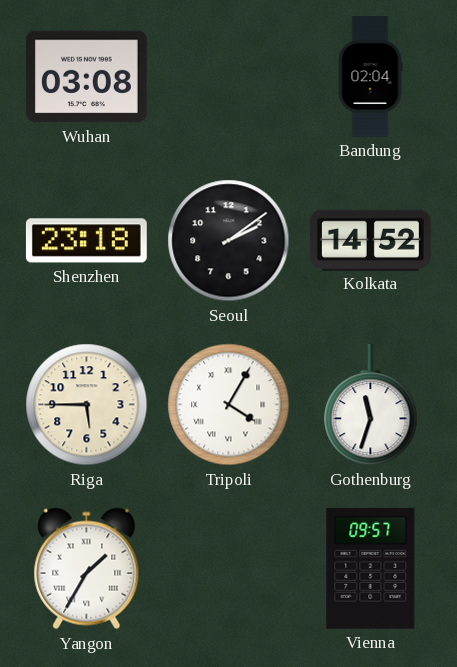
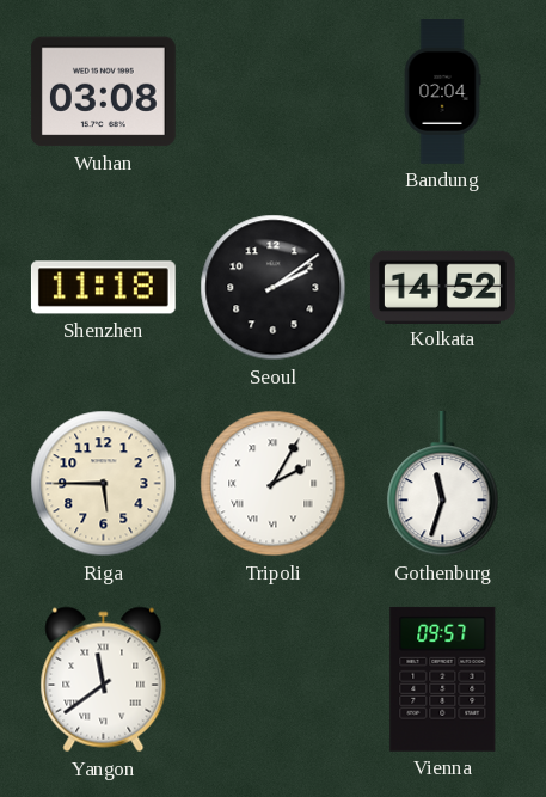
Shenzhen: 23:18 -> 11:18
Tripoli: 4:05 -> 2:05
Yangon: 1:35 -> 11:39
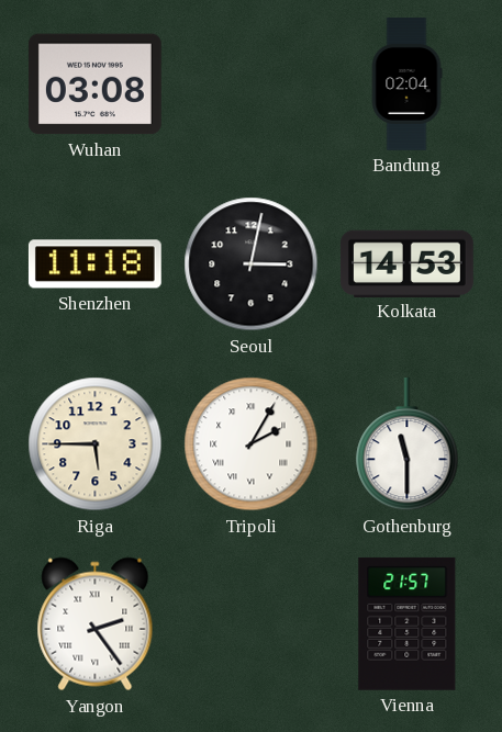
Seoul: 2:09 -> 3:02
Kolkata: 14:52 -> 14:53
Gothenburg: 11:33 -> 11:30
Yangon: 11:39 -> 2:24
Vienna: 09:57 -> 21:57
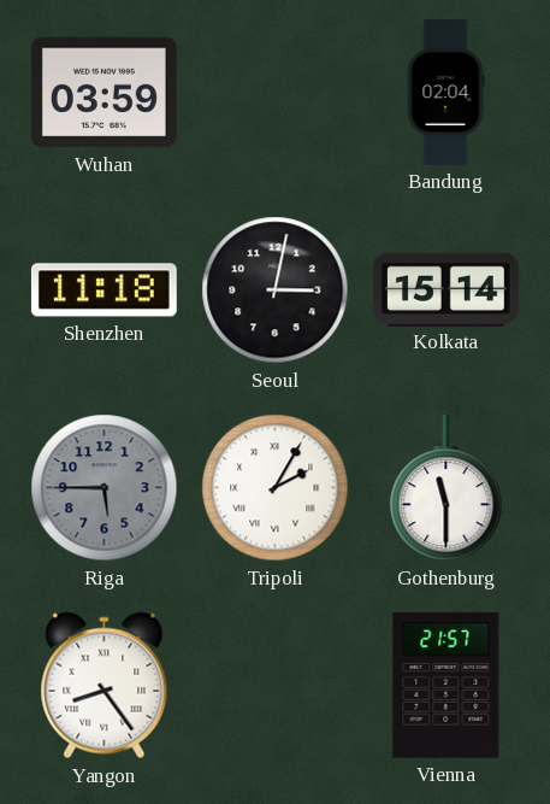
Wuhan: 03:08 -> 03:59
Kolkata: 14:53 -> 15:14
Riga dial: cream -> grey
Yangon: 2:24 -> 8:24
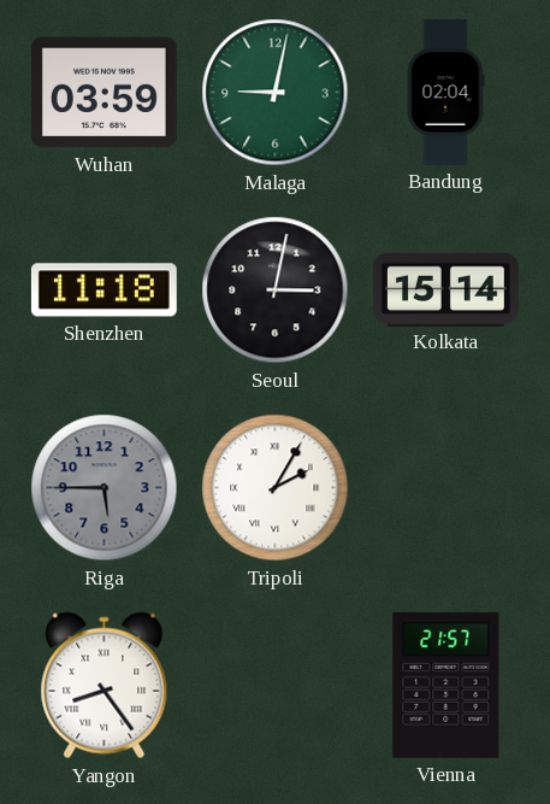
Malaga: none -> 9:02
Gothenburg: 11:30 -> none
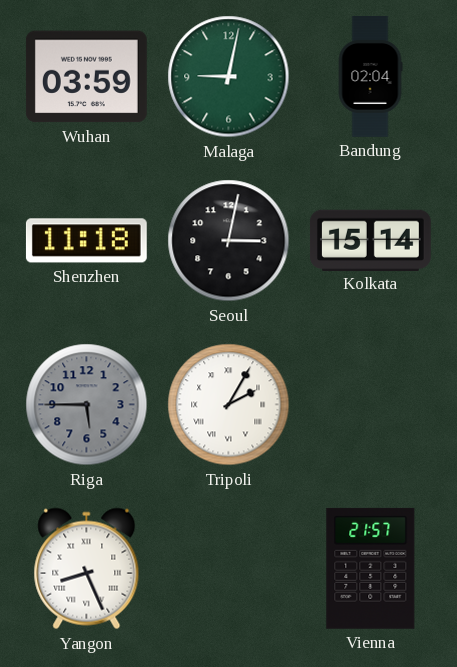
Yangon: 8:24 -> 8:26
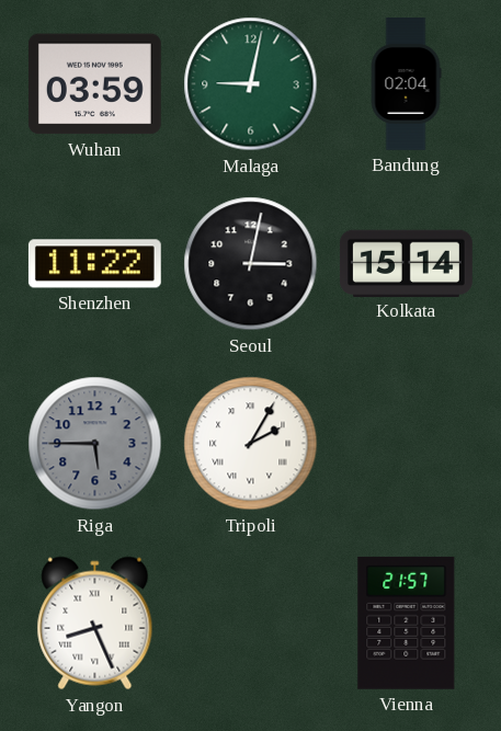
Shenzhen: 11:18 -> 11:22
